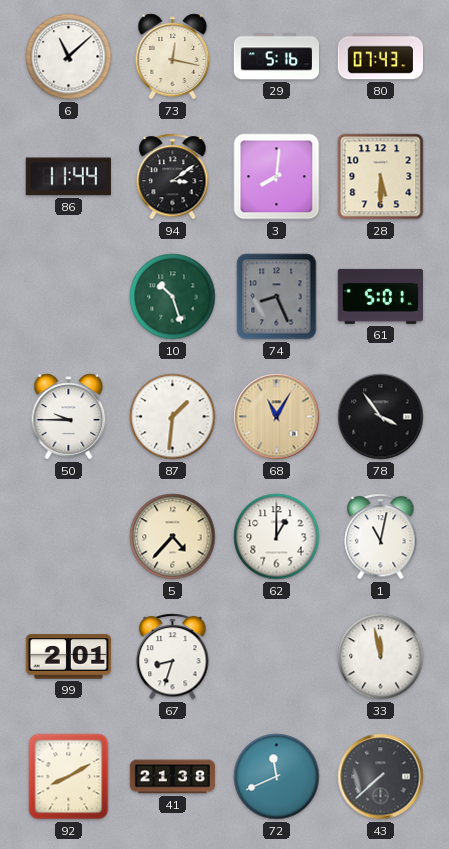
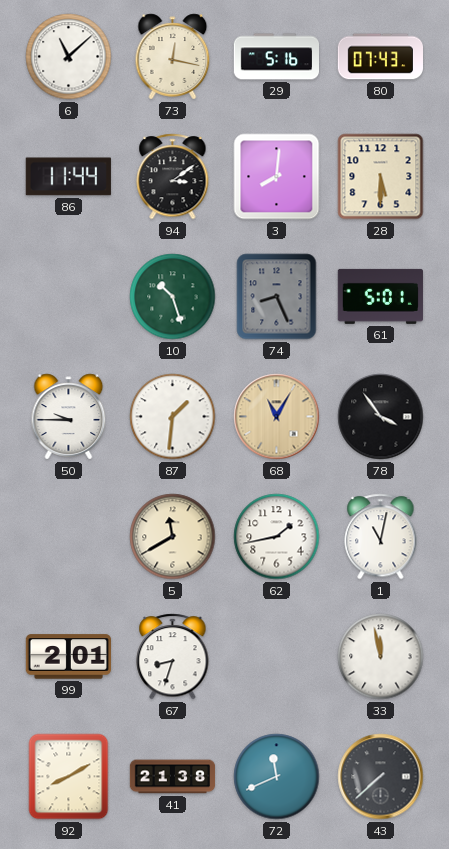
5: 4:37 -> 11:40
62: 1:00 -> 1:43
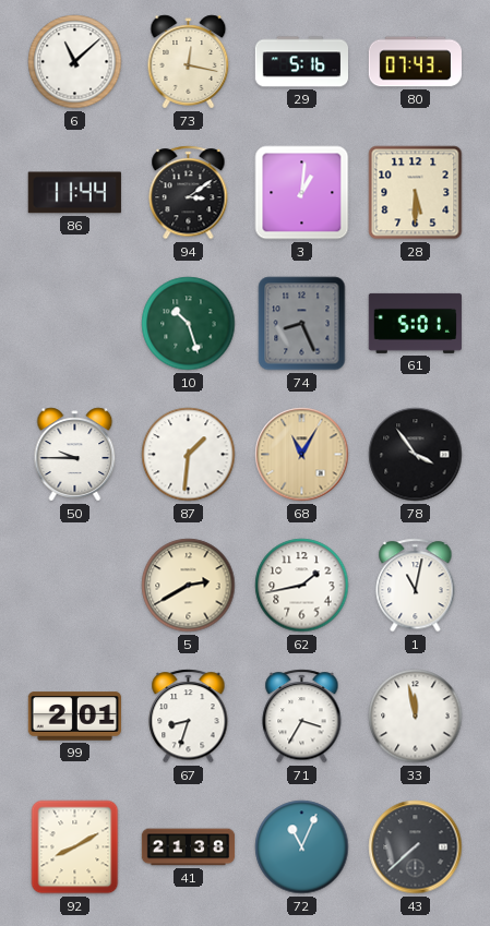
3: 8:01 -> 1:01
5: 11:40 -> 2:40
71: none -> 3:35
72: 11:41 -> 11:04
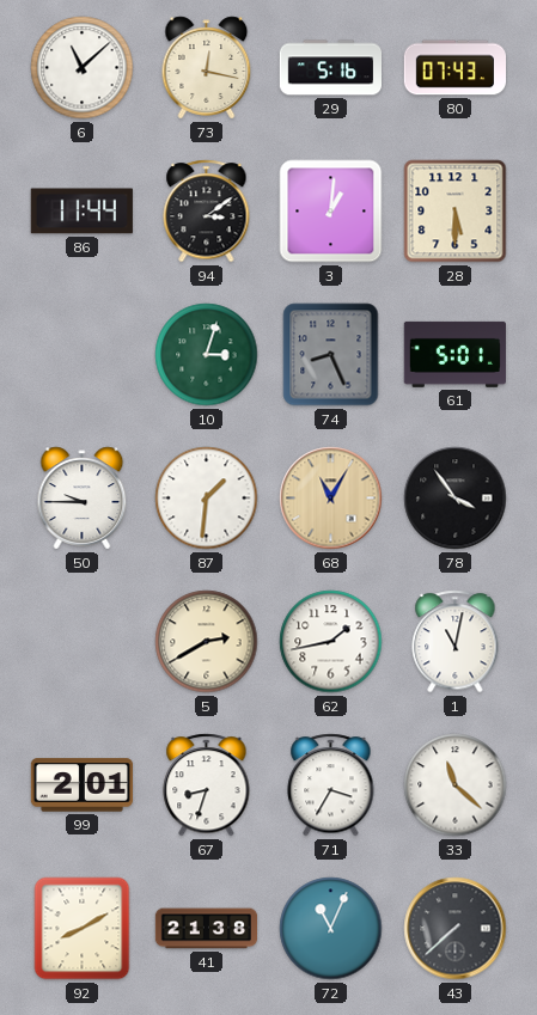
10: 10:27 -> 3:03
33: 11:58 -> 11:22
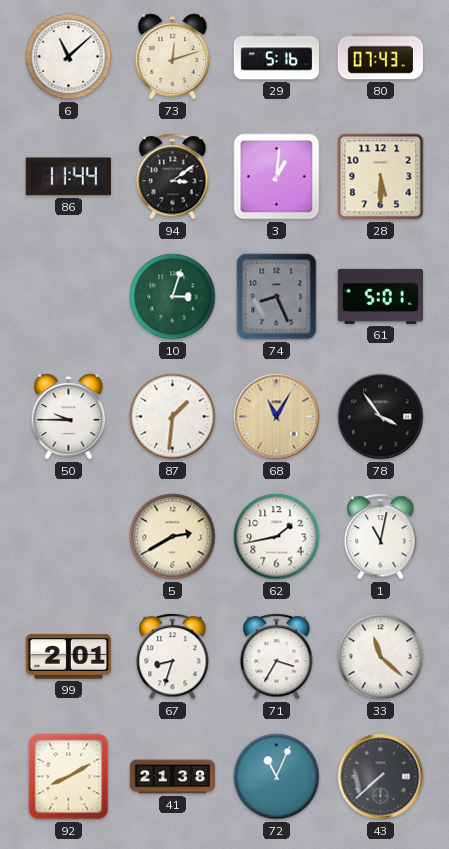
73: 12:17 -> 12:12
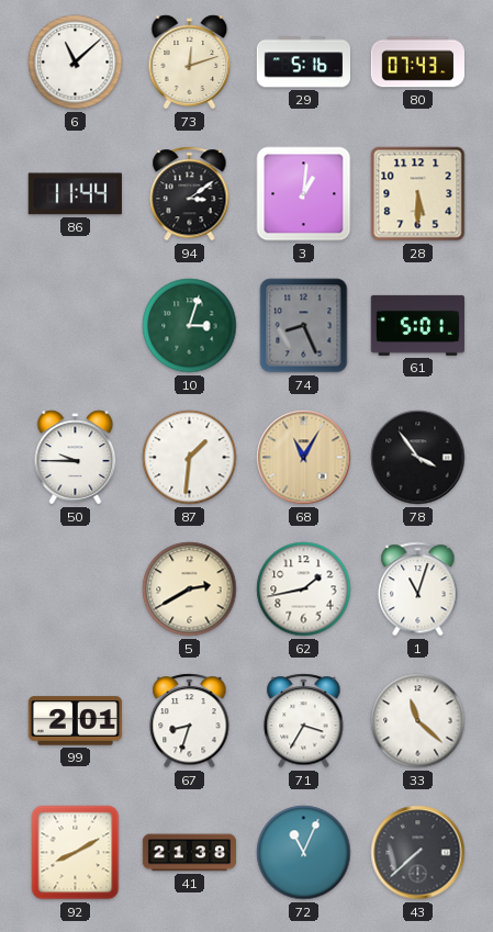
1: 11:02 -> 11:03
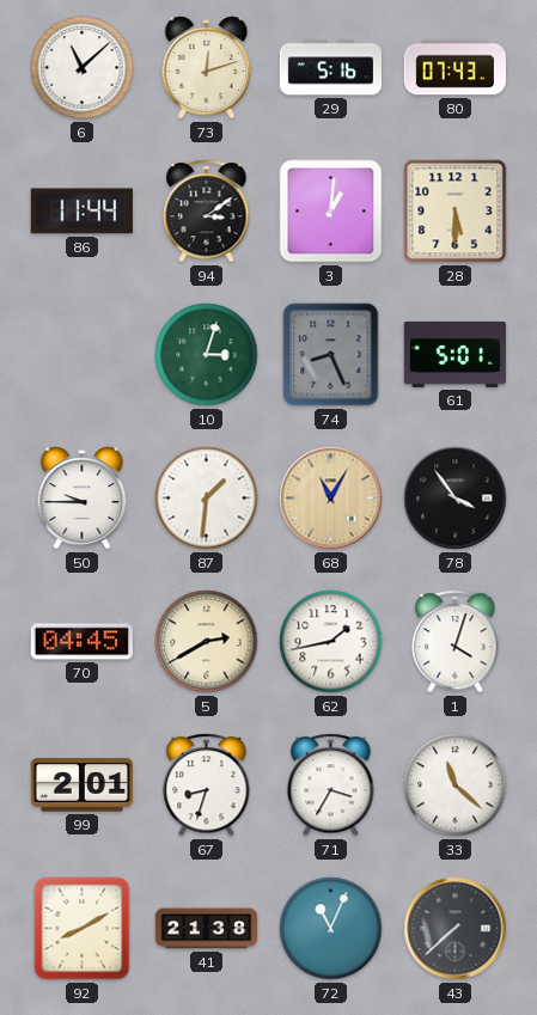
70: none -> 04:45
1: 11:03 -> 4:03
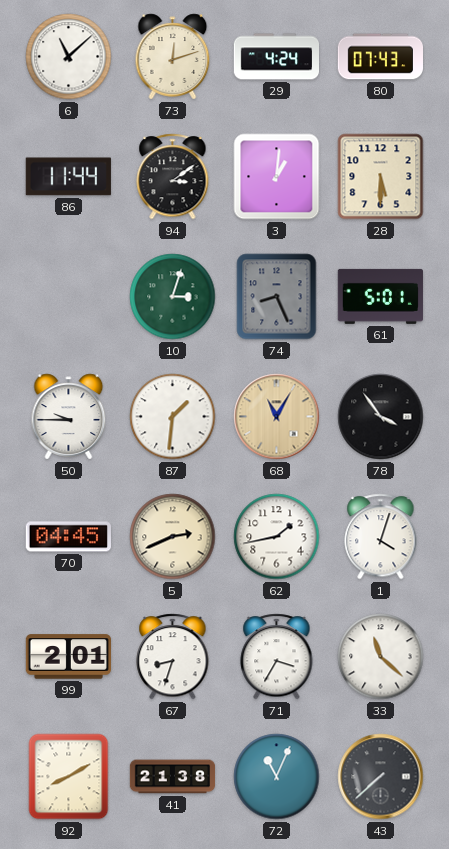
29: 5:16 -> 4:24
5: 2:40 -> 2:41
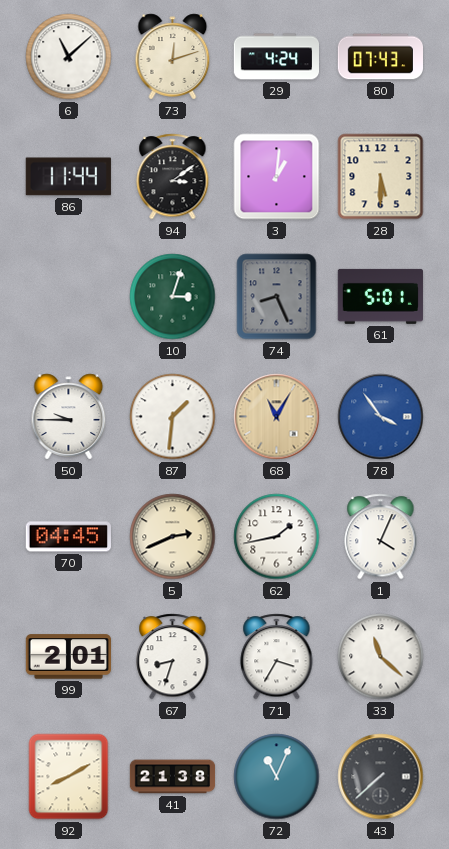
78 dial: black -> blue
1: 4:03 -> 4:04
